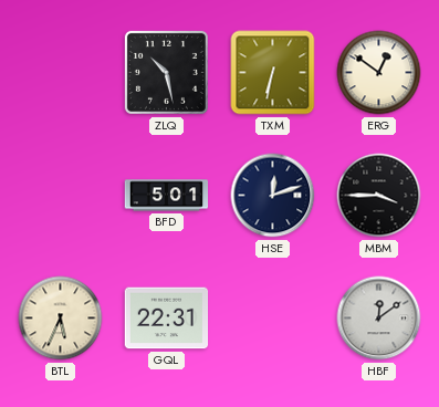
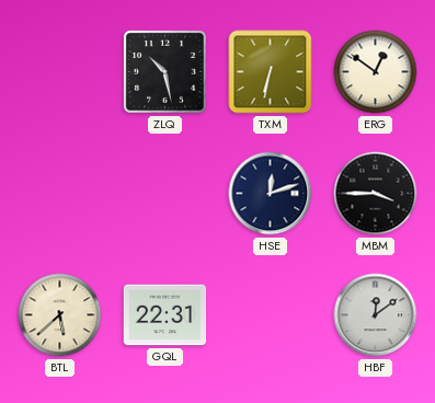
BFD: 5:01 -> none
BTL: 5:34 -> 5:38
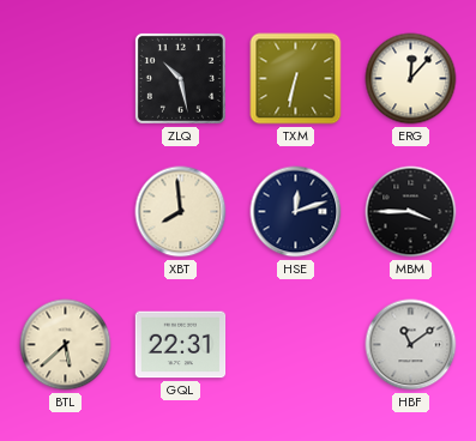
ERG: 12:51 -> 12:07
XBT: none -> 7:59
HBF: 12:09 -> 11:09
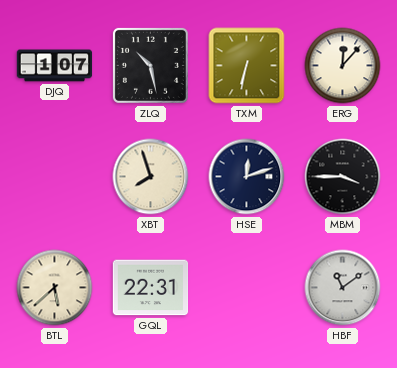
DJQ: none -> 1:07
XBT: 7:59 -> 7:57
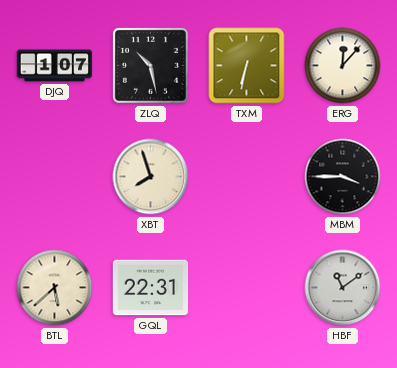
HSE: 12:12 -> none
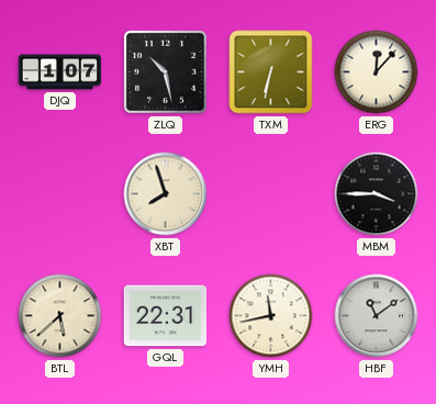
YMH: none -> 11:43
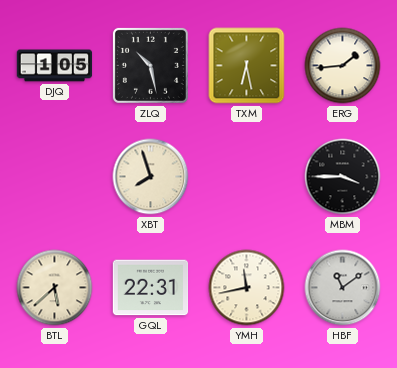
DJQ: 1:07 -> 1:05
TXM: 6:32 -> 6:28
ERG: 12:07 -> 1:44
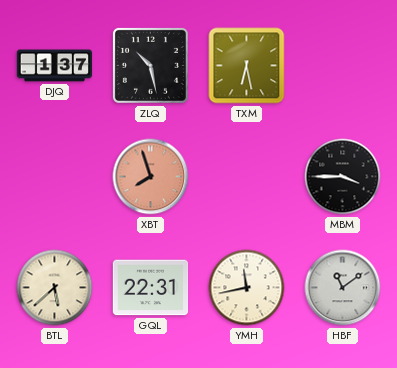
DJQ: 1:05 -> 1:37
ERG: 1:44 -> none
XBT dial: cream -> salmon
